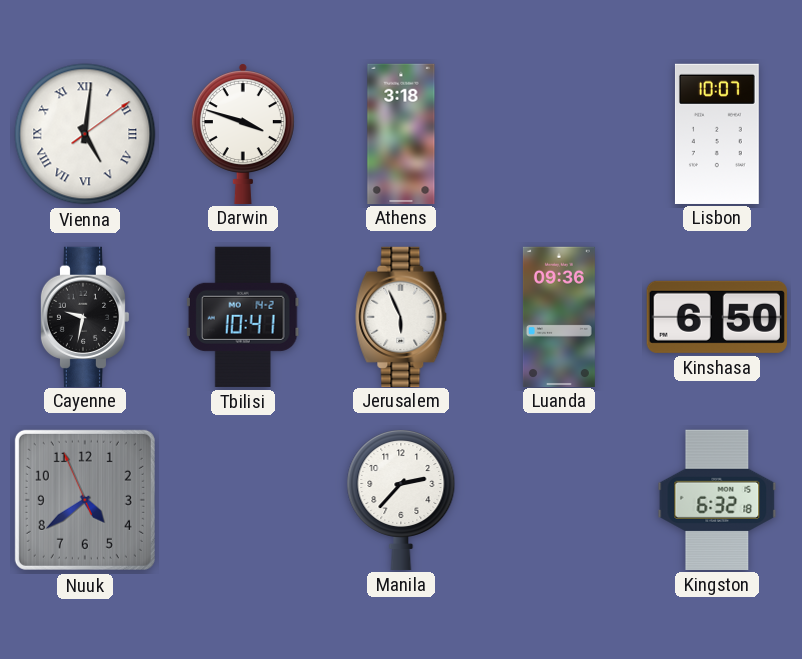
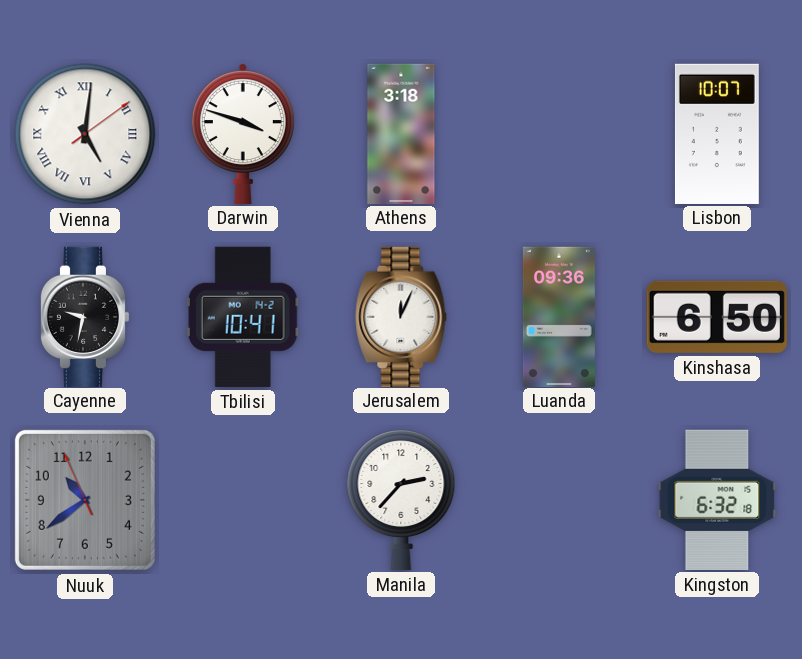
Jerusalem: 5:56 -> 12:04
Nuuk: 4:38 -> 10:38
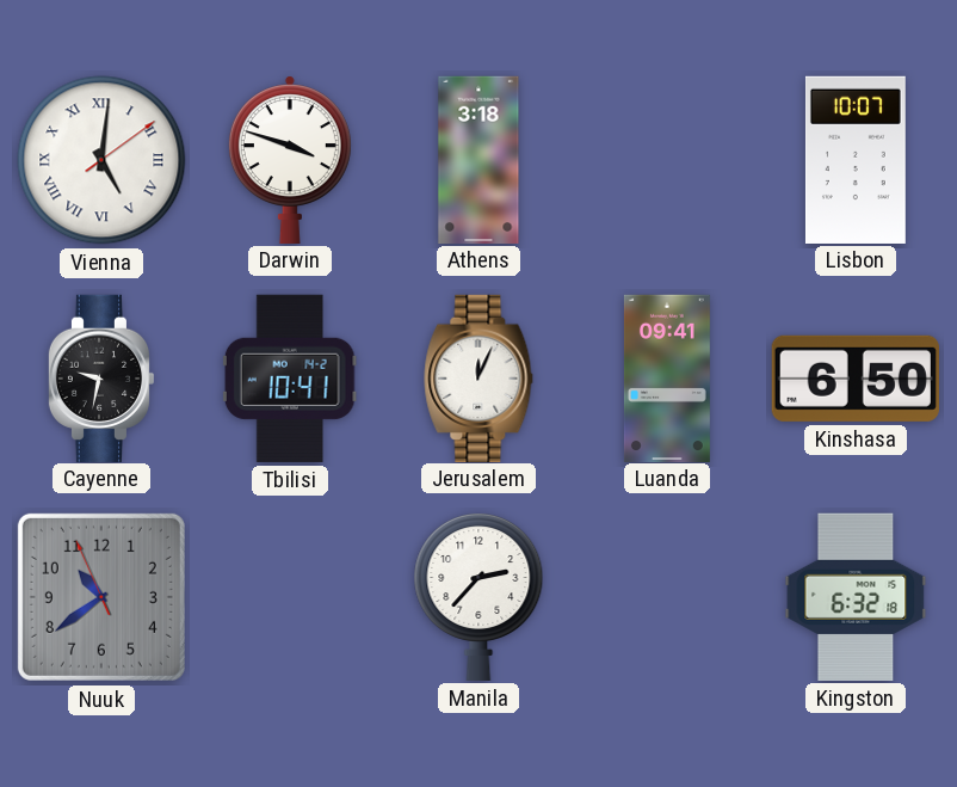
Luanda: 09:36 -> 09:41
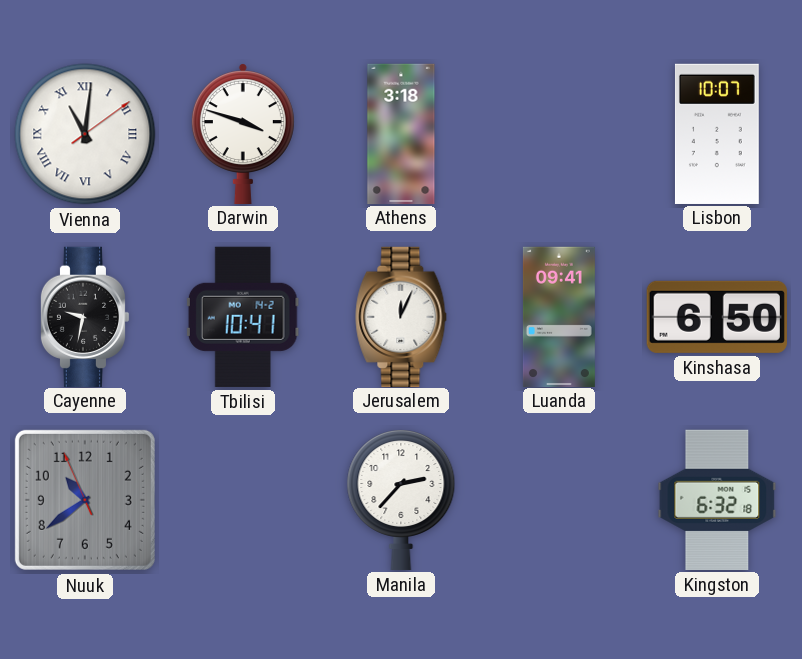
Vienna: 5:01 -> 11:01
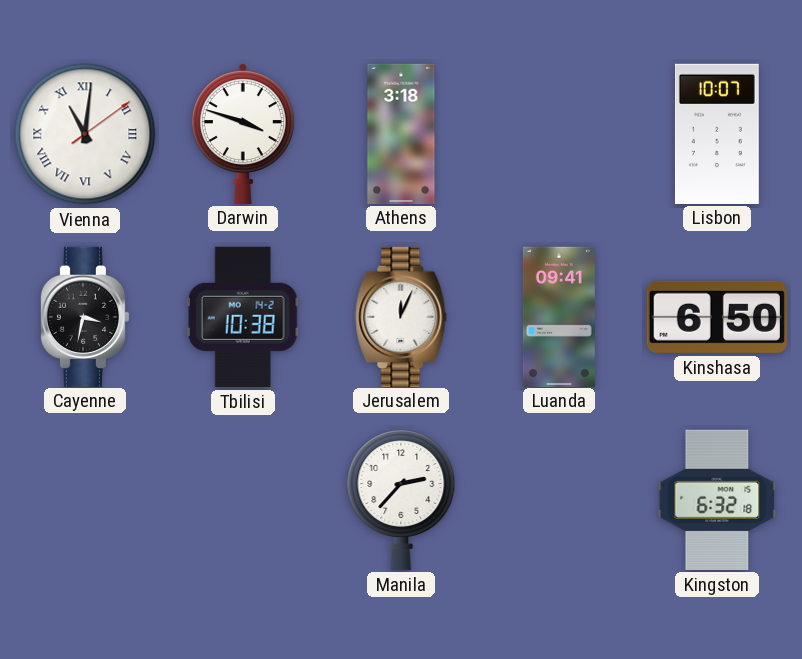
Cayenne: 9:32 -> 3:32
Tbilisi: 10:41 -> 10:38
Nuuk: 10:38 -> none
